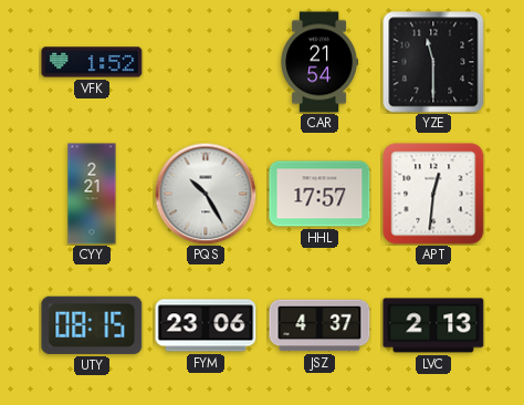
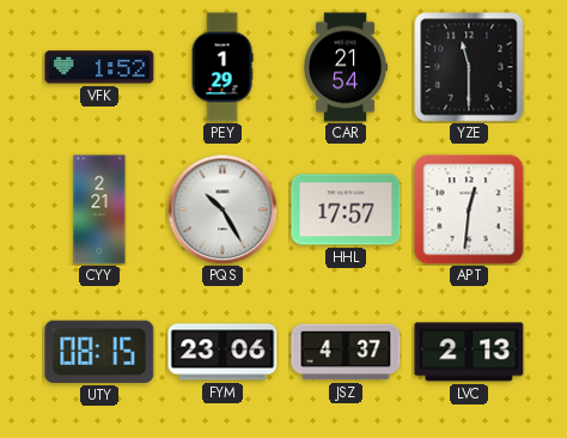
PEY: none -> 1:29
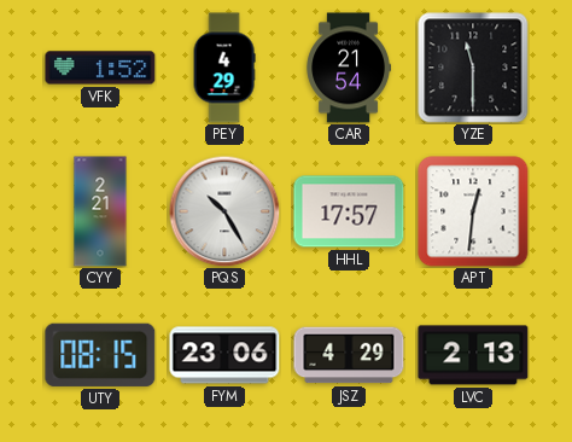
PEY: 1:29 -> 4:29
JSZ: 4:37 -> 4:29
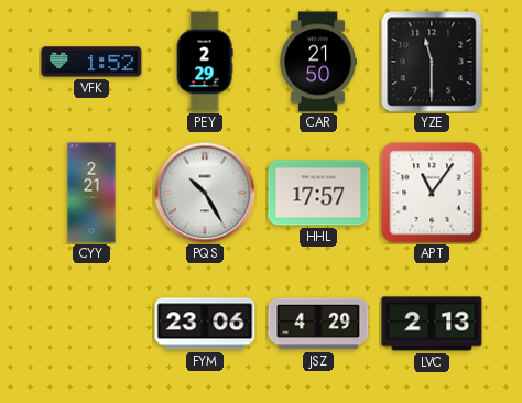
PEY: 4:29 -> 2:29
CAR: 21:54 -> 21:50
APT: 12:31 -> 11:06
UTY: 08:15 -> none
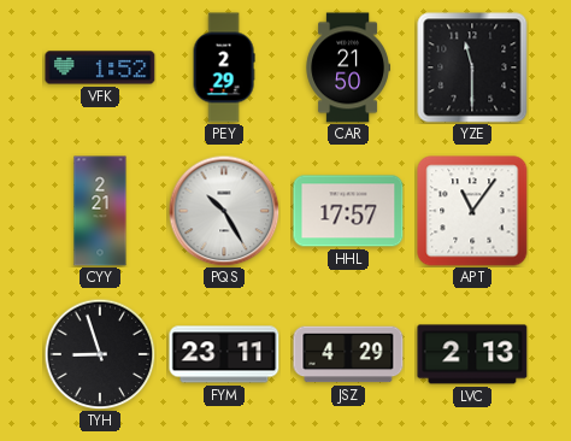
TYH: none -> 8:57
FYM: 23:06 -> 23:11
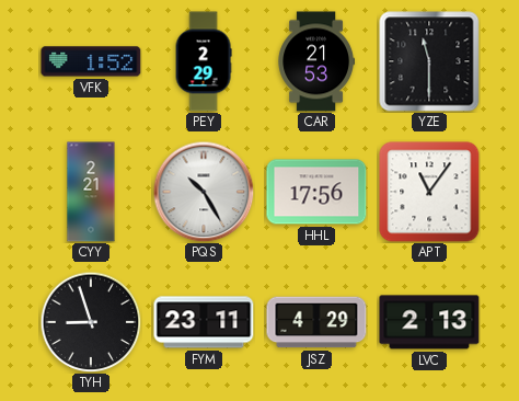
CAR: 21:50 -> 21:53
HHL: 17:57 -> 17:56
